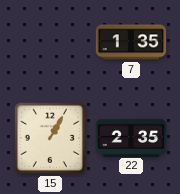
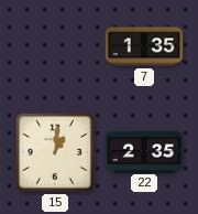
15: 1:05 -> 1:01
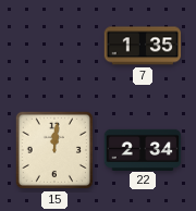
15: 1:01 -> 12:01
22: 2:35 -> 2:34
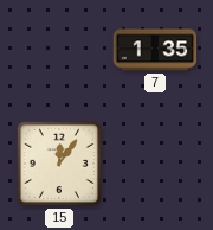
15: 12:01 -> 12:06
22: 2:34 -> none
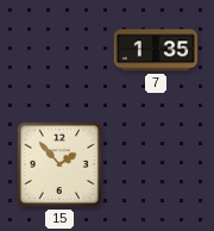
15: 12:06 -> 1:53
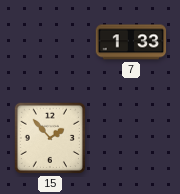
7: 1:35 -> 1:33
